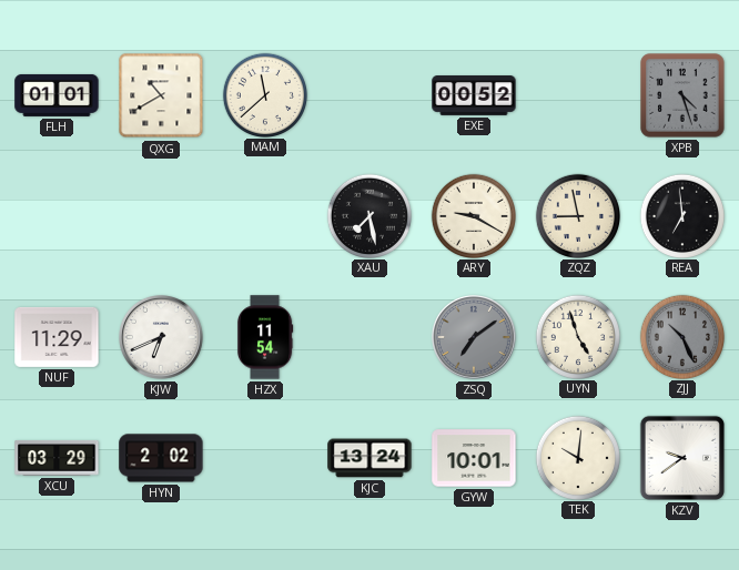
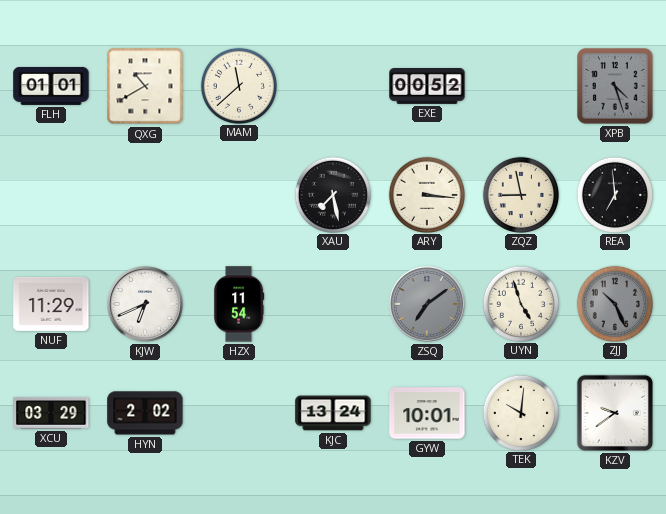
ARY: 9:20 -> 3:16
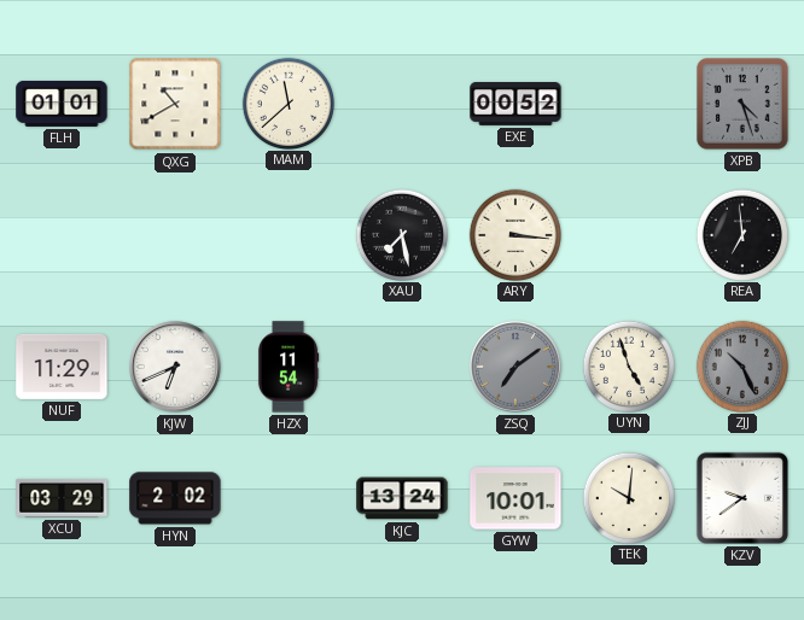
ZQZ: 8:58 -> none
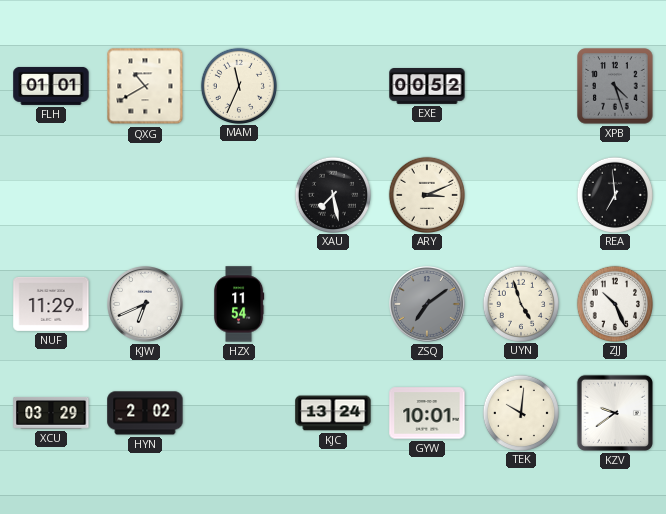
MAM: 11:38 -> 11:34
ARY: 3:16 -> 3:11
ZJJ dial: grey -> white
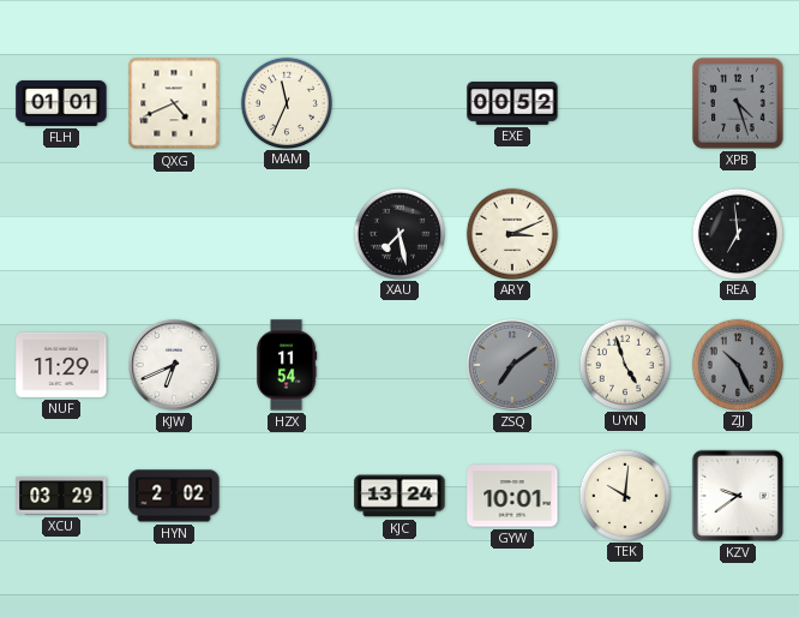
QXG: 10:40 -> 4:41
ZJJ dial: white -> grey
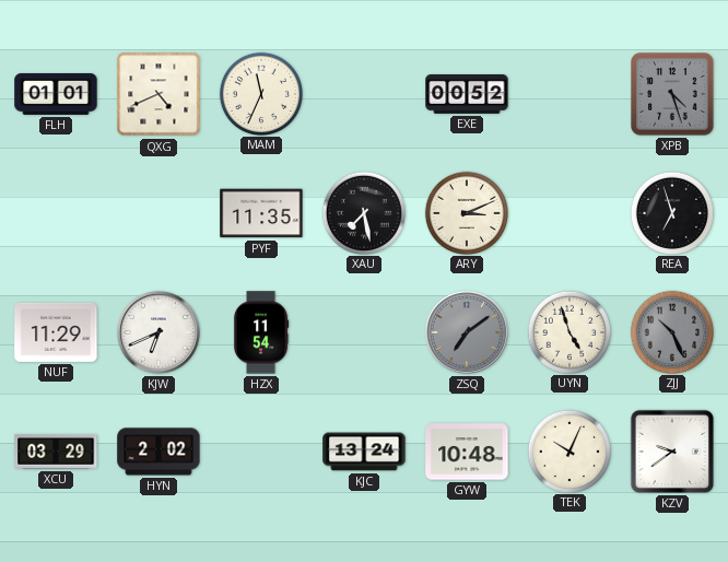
PYF: none -> 11:35
REA: 6:59 -> 6:57
GYW: 10:01 -> 10:48
TEK: 10:01 -> 10:04
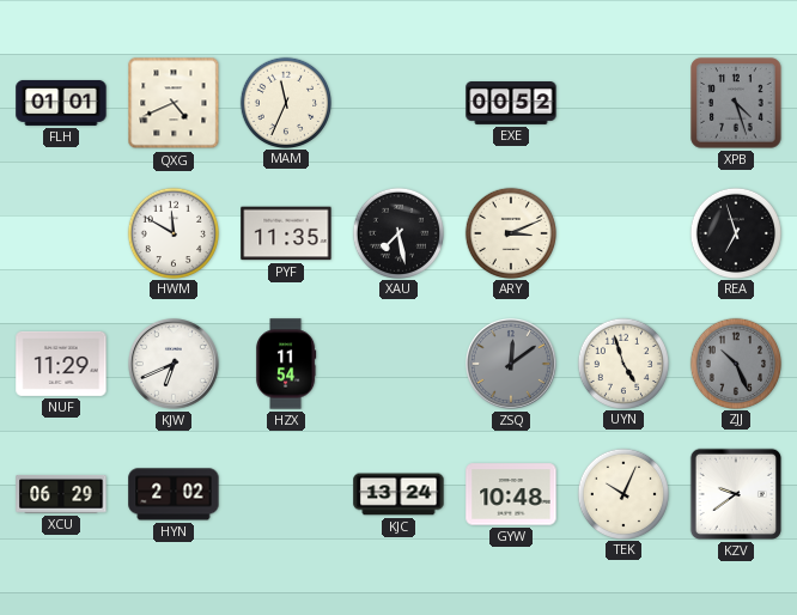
HWM: none -> 11:50
ZSQ: 7:09 -> 12:09
XCU: 03:29 -> 06:29
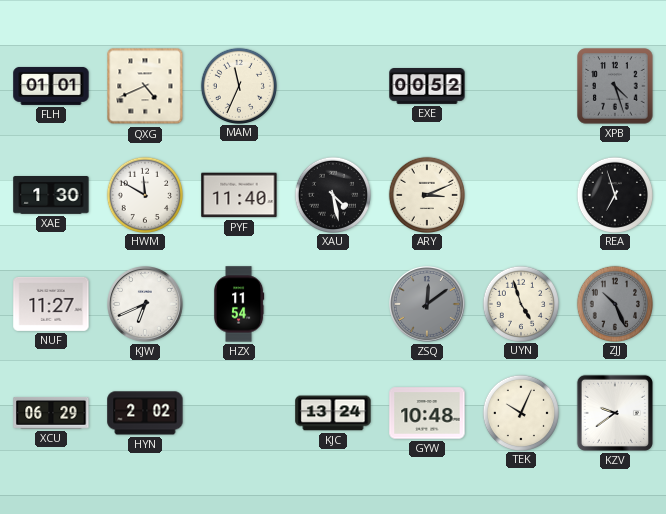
XAE: none -> 1:30
PYF: 11:35 -> 11:40
XAU: 7:28 -> 4:28
NUF: 11:29 -> 11:27
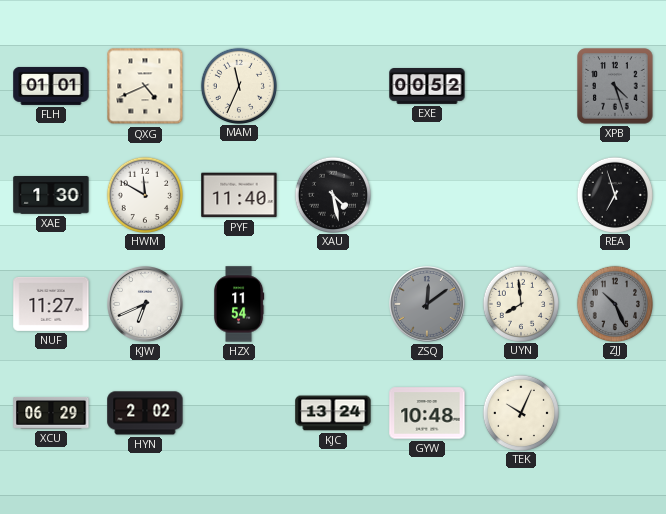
ARY: 3:11 -> none
UYN: 4:57 -> 7:59
KZV: 9:39 -> none
